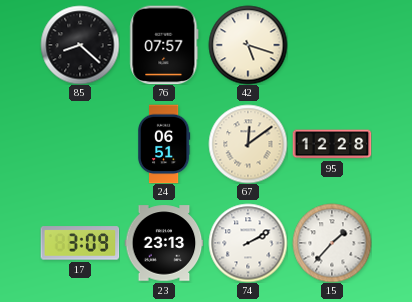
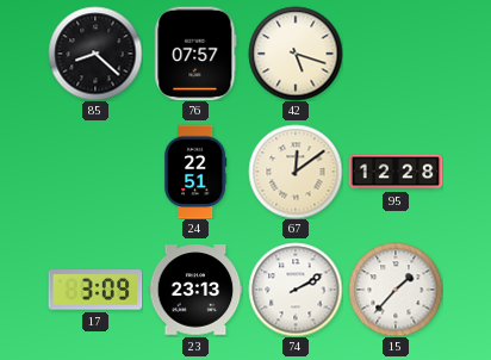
24: 06:51 -> 22:51
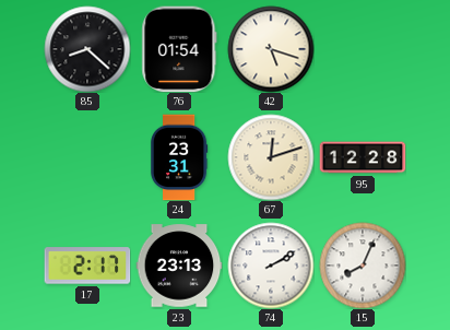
76: 07:57 -> 01:54
24: 22:51 -> 23:31
67: 12:09 -> 12:12
17: 3:09 -> 2:17
15: 1:37 -> 8:04
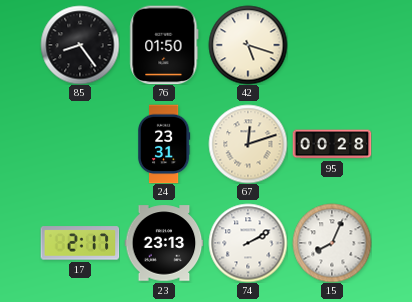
85: 8:22 -> 8:24
76: 01:54 -> 01:50
95: 12:28 -> 00:28
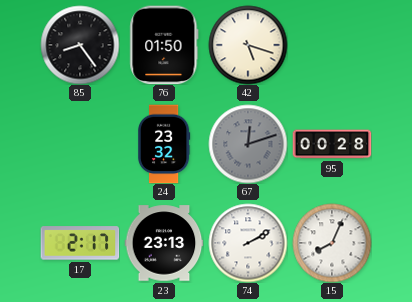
24: 23:31 -> 23:32
67 dial: cream -> grey
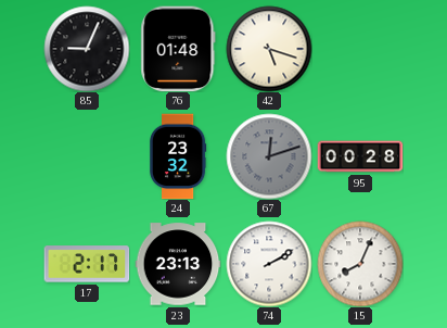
85: 8:24 -> 9:04
76: 01:50 -> 01:48
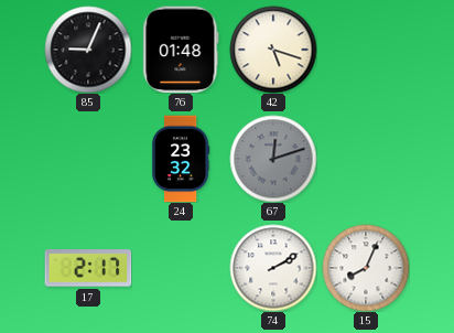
95: 00:28 -> none
23: 23:13 -> none
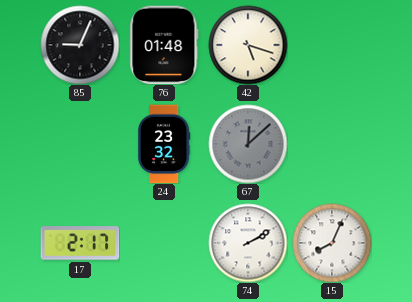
67: 12:12 -> 12:08
